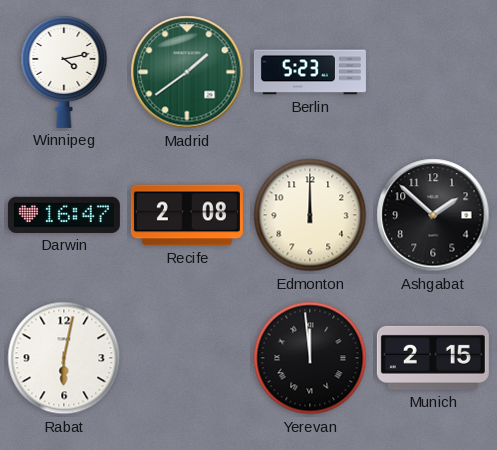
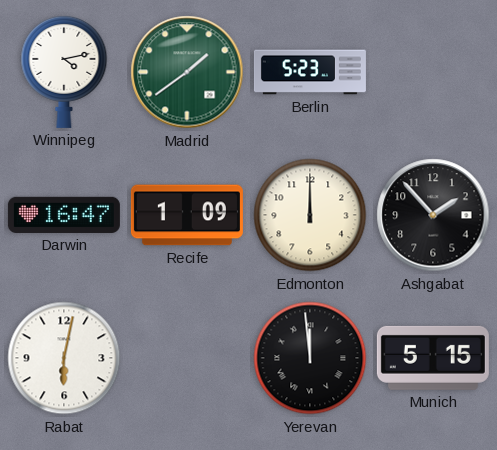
Recife: 2:08 -> 1:09
Ashgabat: 1:52 -> 1:53
Munich: 2:15 -> 5:15
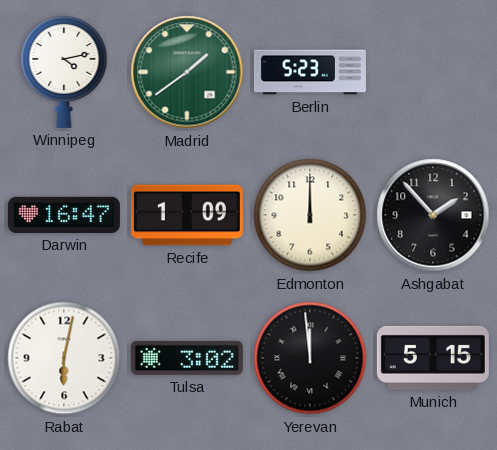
Tulsa: none -> 3:02
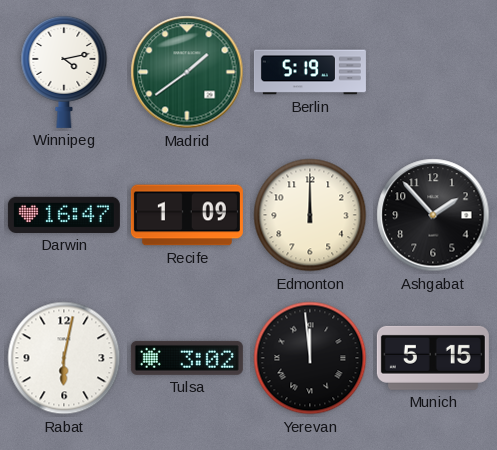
Berlin: 5:23 -> 5:19
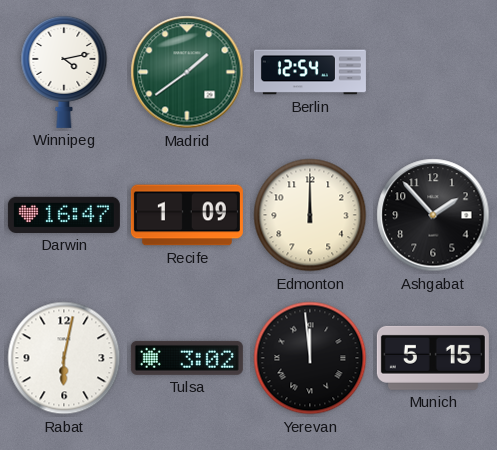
Berlin: 5:19 -> 12:54
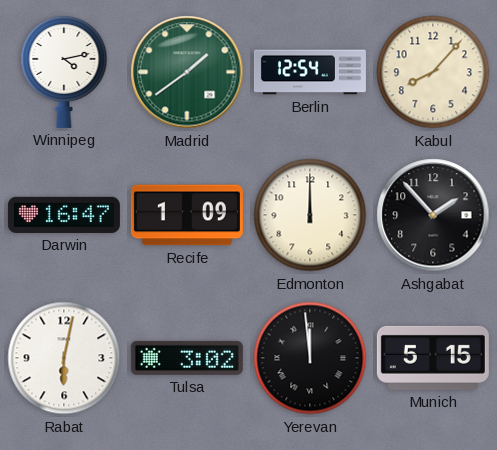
Kabul: none -> 8:07
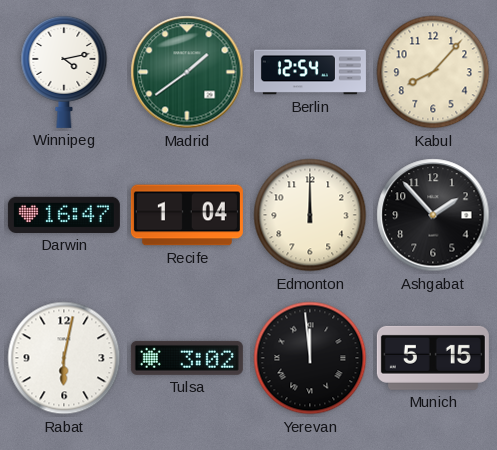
Recife: 1:09 -> 1:04
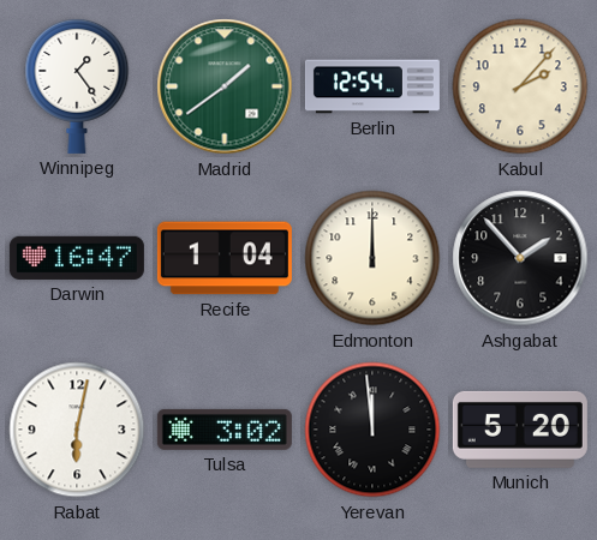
Winnipeg: 4:13 -> 1:24
Kabul: 8:07 -> 2:07
Munich: 5:15 -> 5:20
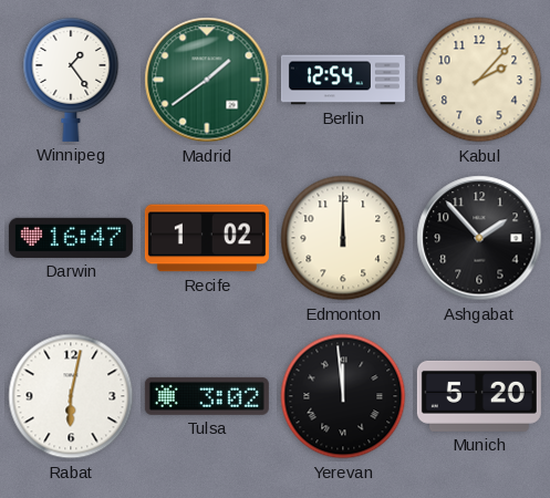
Recife: 1:04 -> 1:02
